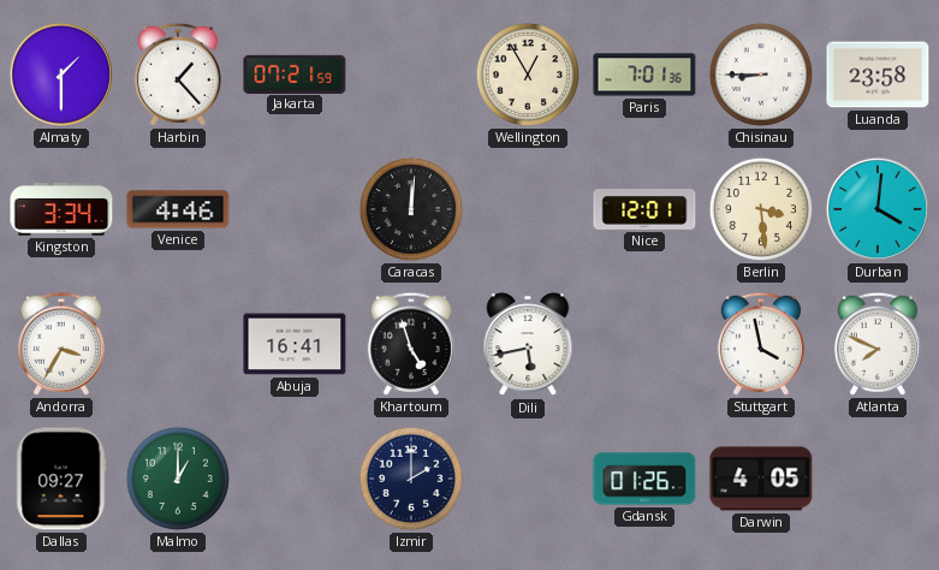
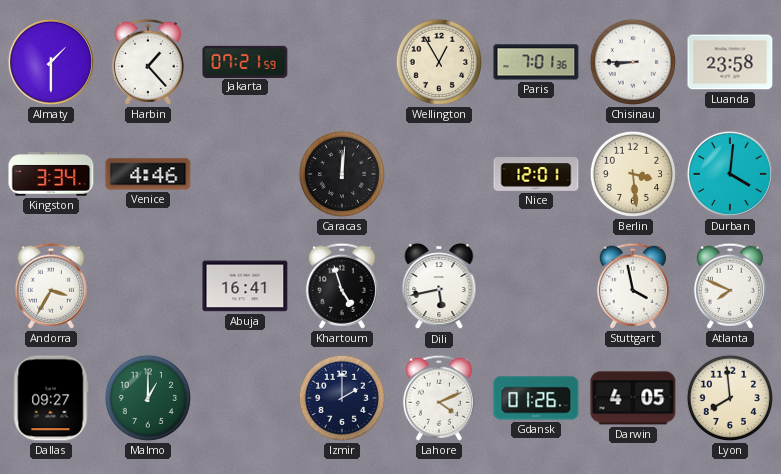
Lahore: none -> 4:11
Lyon: none -> 7:59
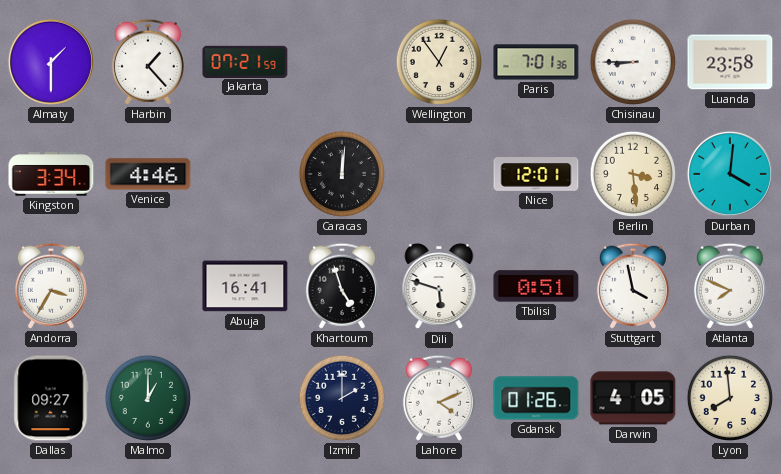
Wellington: 12:55 -> 12:54
Dili: 5:43 -> 5:48
Tbilisi: none -> 0:51
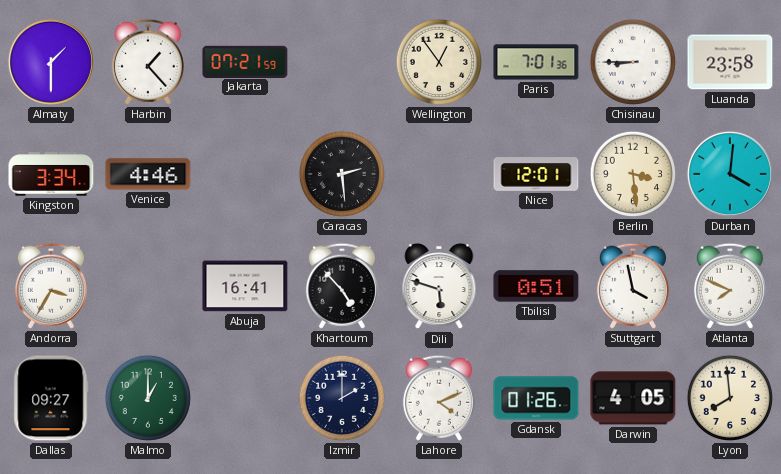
Caracas: 12:01 -> 2:29
Khartoum: 4:57 -> 4:53
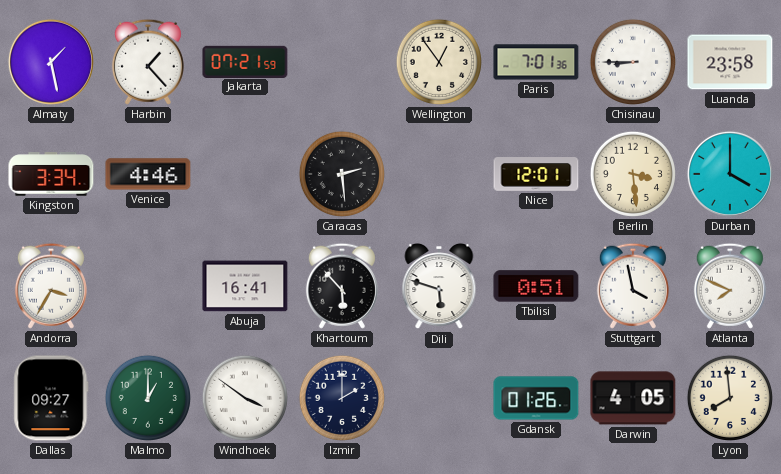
Almaty: 1:30 -> 1:28
Durban: 4:01 -> 4:00
Khartoum: 4:53 -> 5:53
Windhoek: none -> 3:51
Lahore: 4:11 -> none
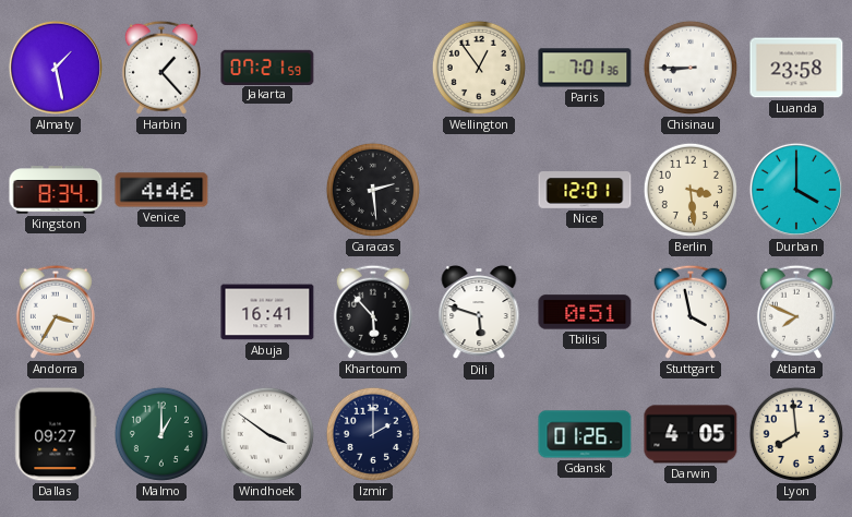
Kingston: 3:34 -> 8:34
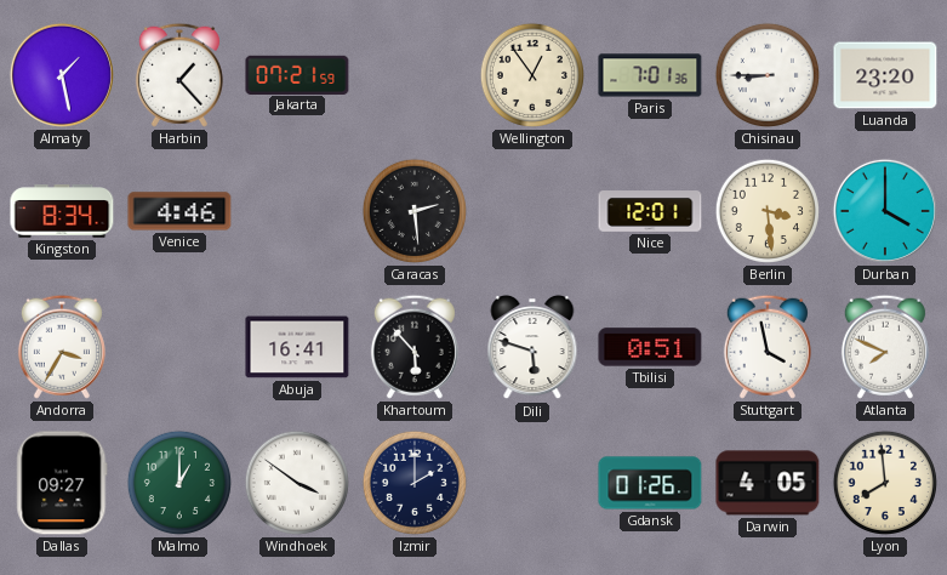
Luanda: 23:58 -> 23:20
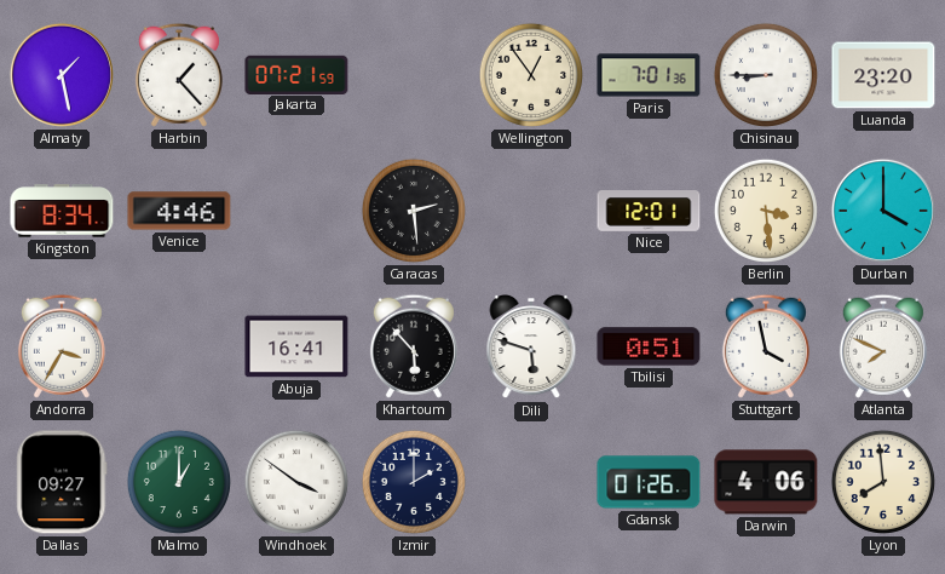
Darwin: 4:05 -> 4:06
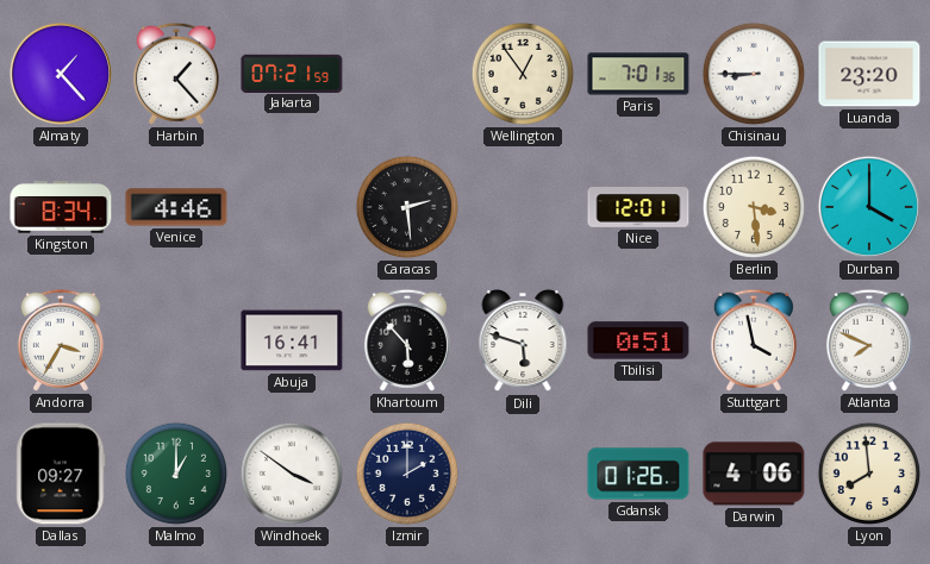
Almaty: 1:28 -> 1:23
